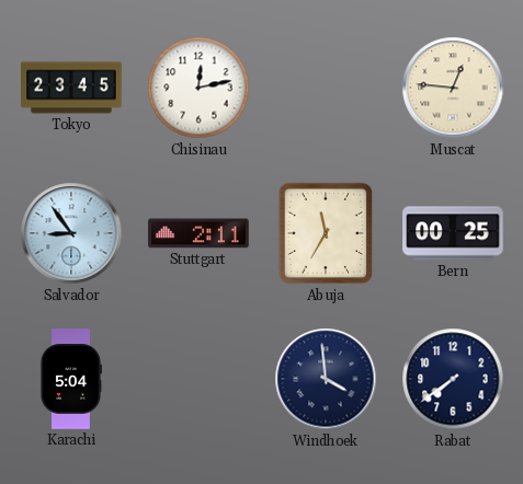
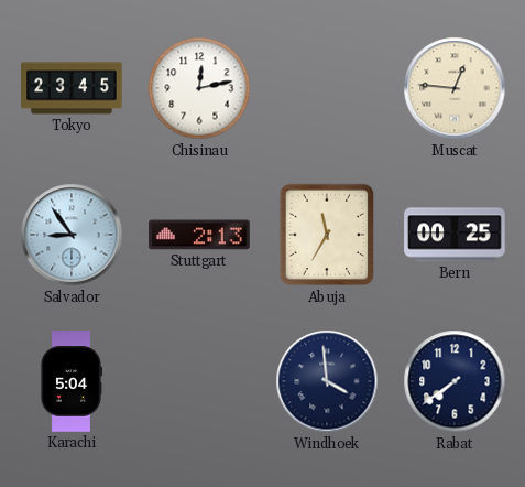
Stuttgart: 2:11 -> 2:13
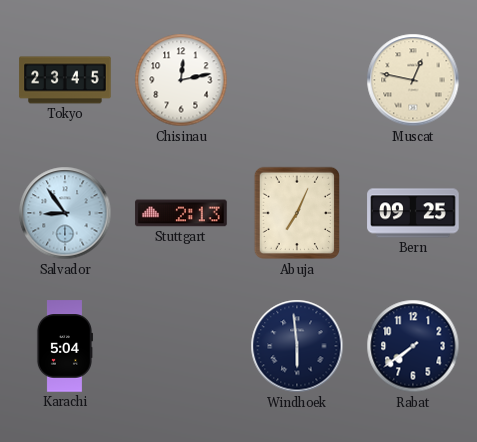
Muscat: 12:46 -> 12:47
Abuja: 11:35 -> 7:04
Bern: 00:25 -> 09:25
Windhoek: 3:59 -> 5:59
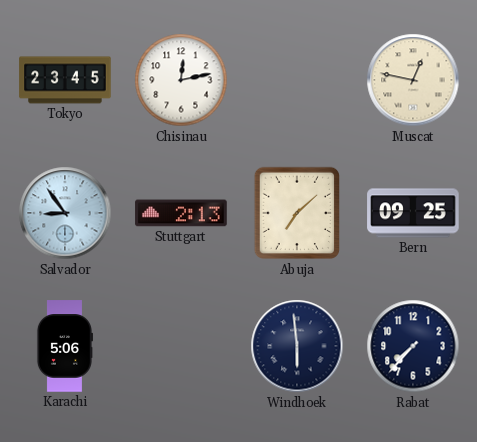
Abuja: 7:04 -> 7:08
Karachi: 5:04 -> 5:06
Rabat: 7:39 -> 7:37
